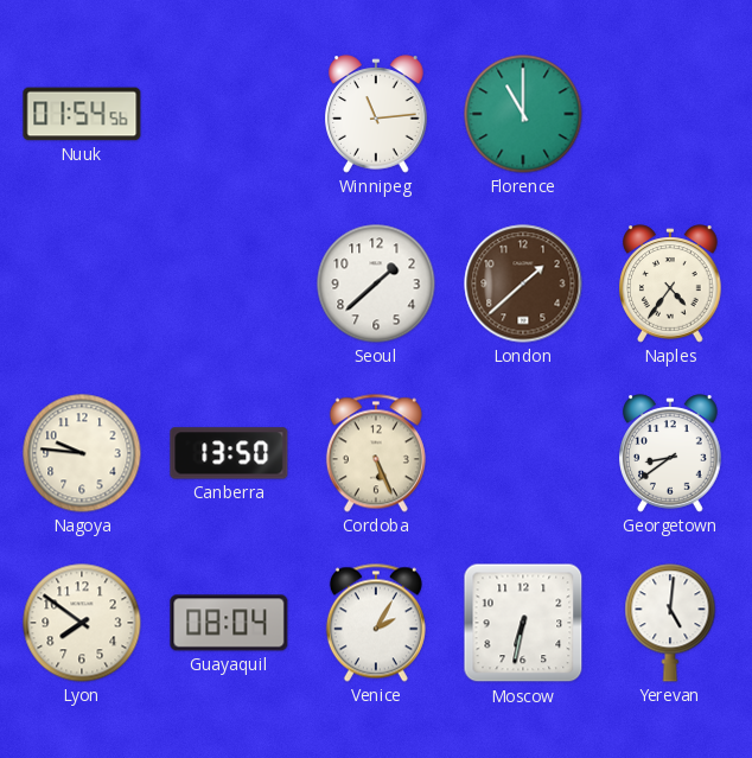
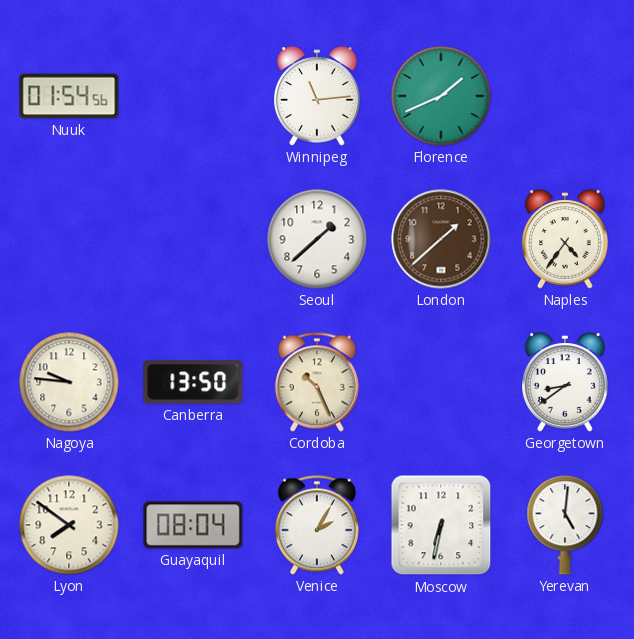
Florence: 11:00 -> 1:41
Cordoba: 5:26 -> 10:26
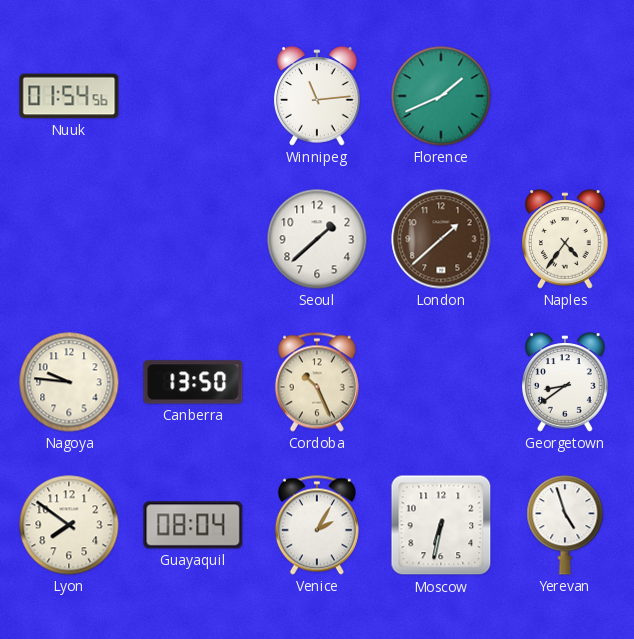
Yerevan: 5:01 -> 4:57
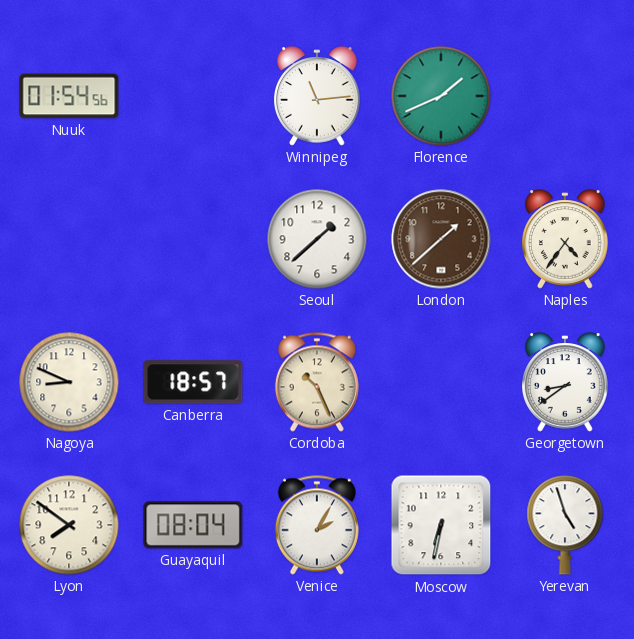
Nagoya: 9:46 -> 8:49
Canberra: 13:50 -> 18:57
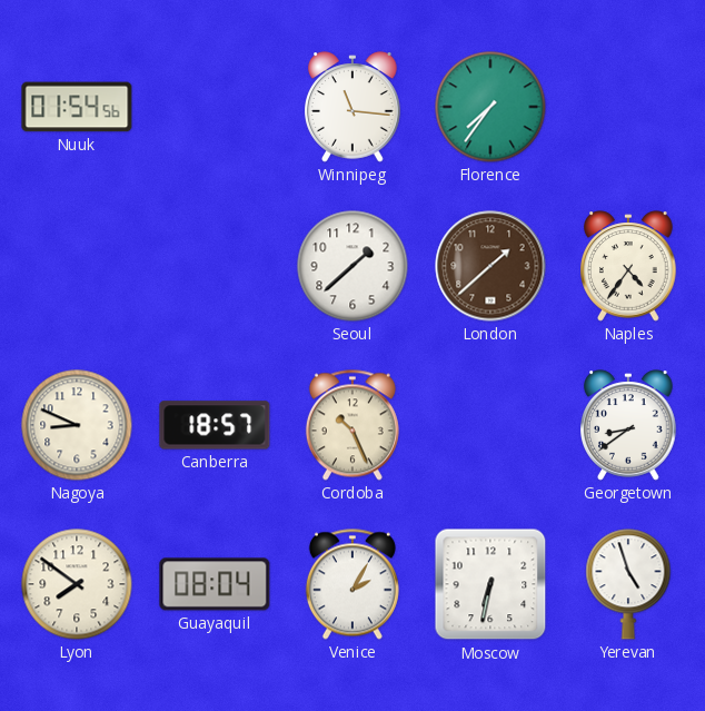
Winnipeg: 11:14 -> 11:16
Florence: 1:41 -> 7:36
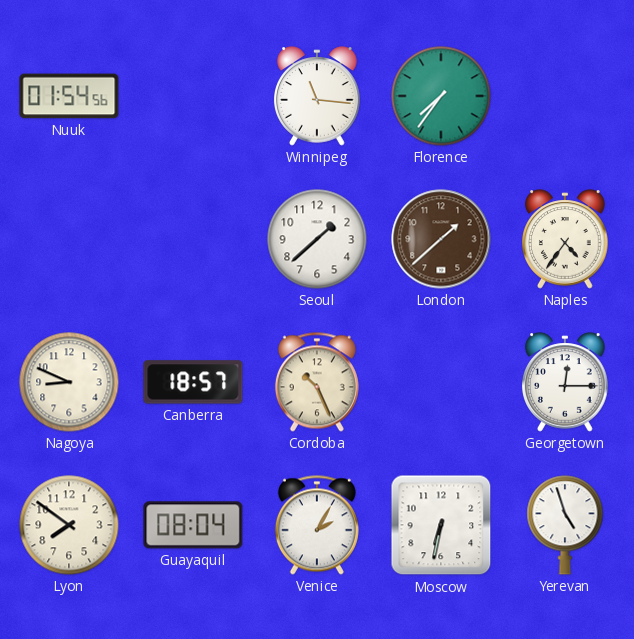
Georgetown: 8:39 -> 12:15
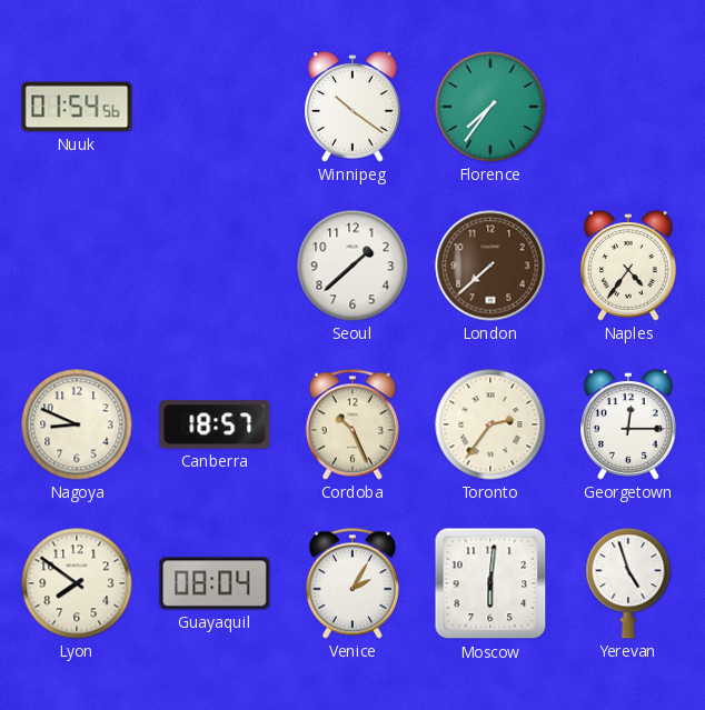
Winnipeg: 11:16 -> 10:21
London: 1:38 -> 7:38
Toronto: none -> 2:36
Moscow: 6:32 -> 6:01
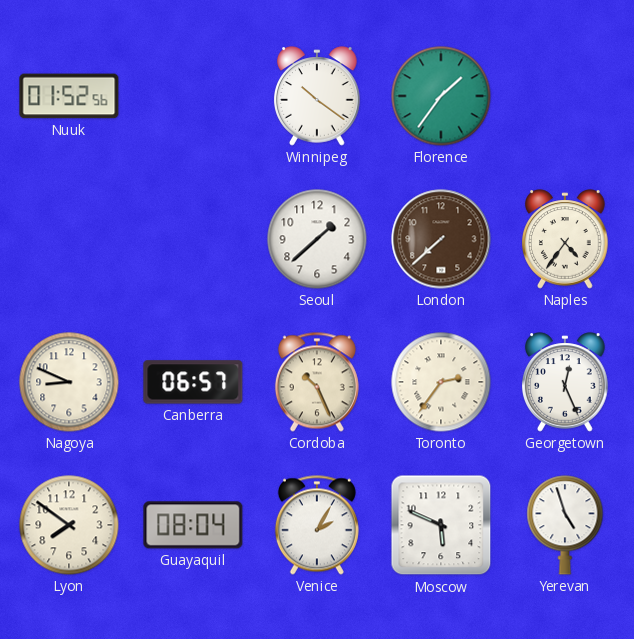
Nuuk: 01:54 -> 01:52
Florence: 7:36 -> 1:36
Canberra: 18:57 -> 06:57
Georgetown: 12:15 -> 12:26
Moscow: 6:01 -> 5:49
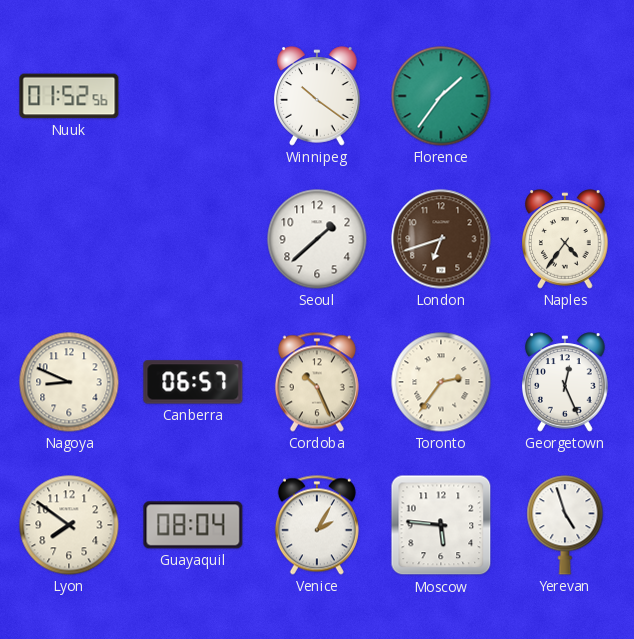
London: 7:38 -> 6:42
Moscow: 5:49 -> 5:46
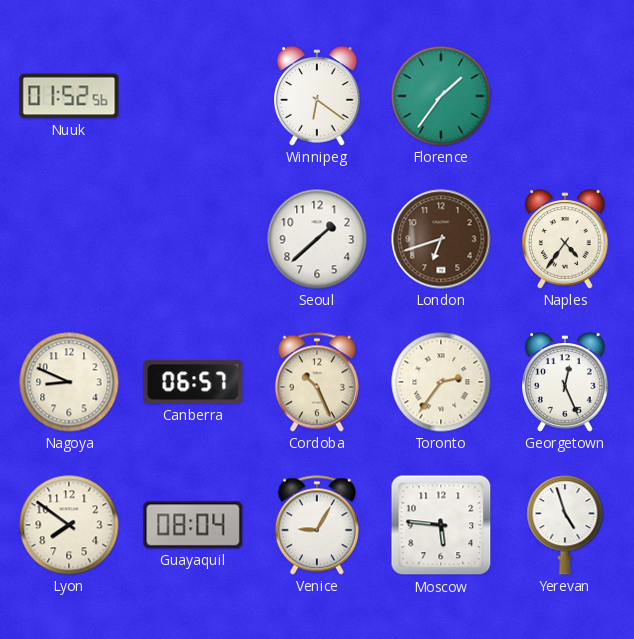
Winnipeg: 10:21 -> 6:21
Venice: 2:05 -> 9:05
